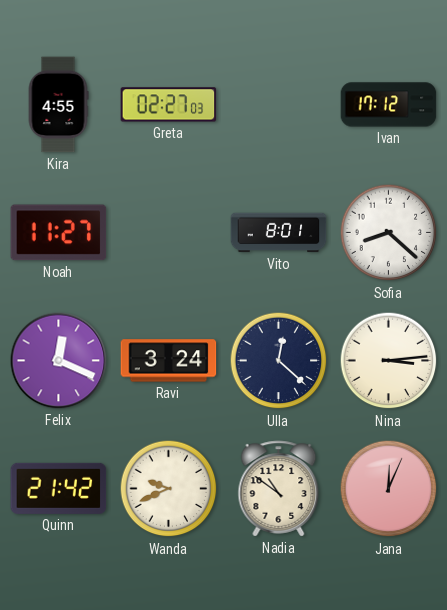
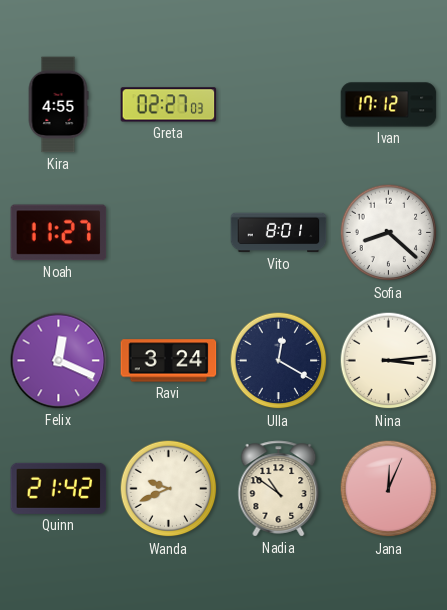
Ulla: 12:22 -> 12:20
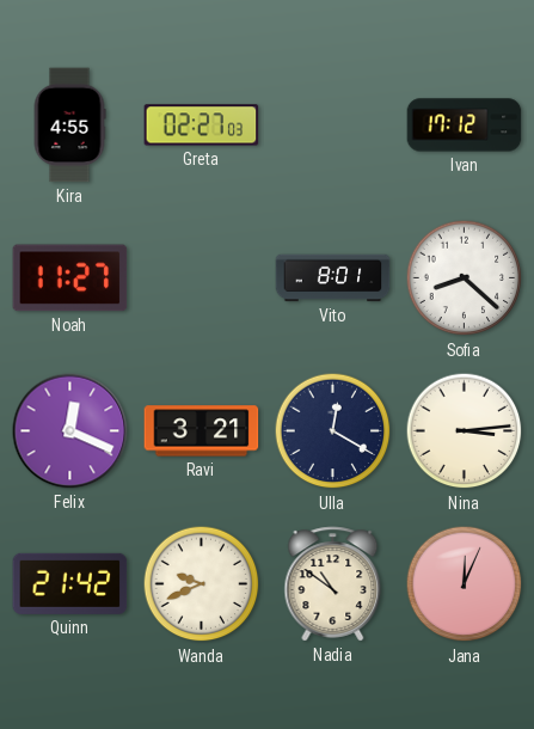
Ravi: 3:24 -> 3:21
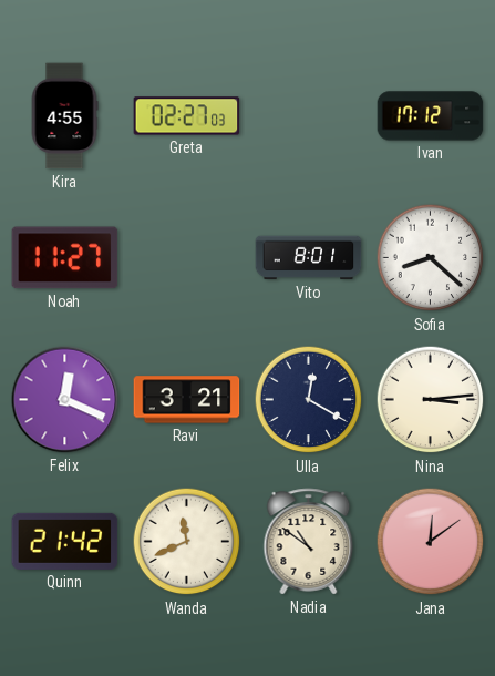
Wanda: 9:41 -> 11:41
Jana: 12:04 -> 12:09
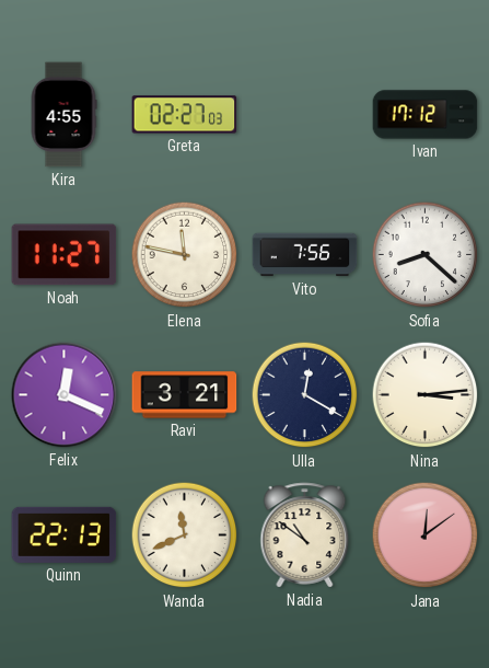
Elena: none -> 11:47
Vito: 8:01 -> 7:56
Quinn: 21:42 -> 22:13
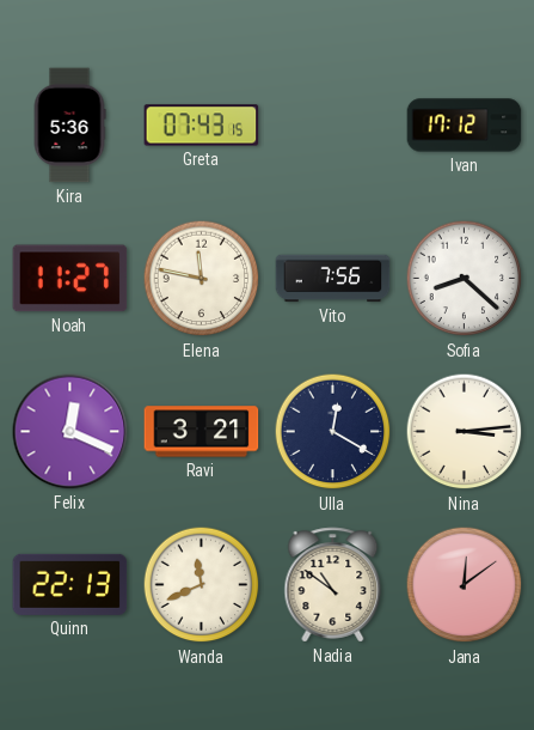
Kira: 4:55 -> 5:36
Greta: 02:27 -> 07:43
